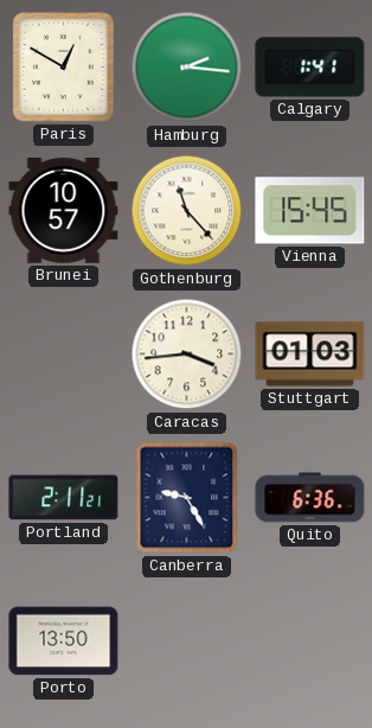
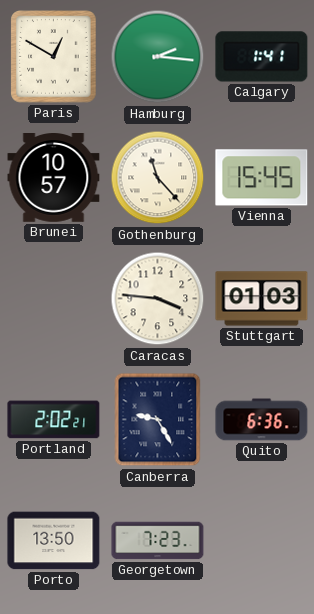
Caracas: 3:44 -> 3:46
Portland: 2:11 -> 2:02
Georgetown: none -> 7:23
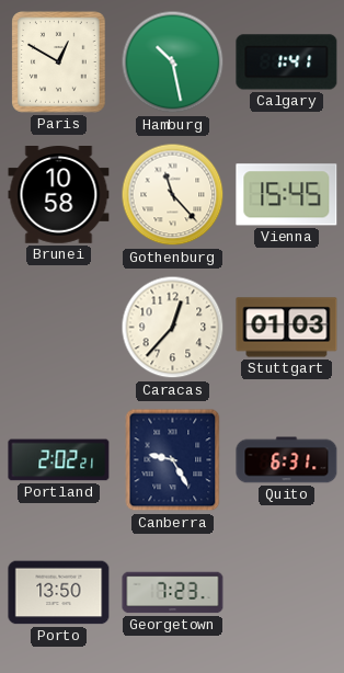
Hamburg: 2:16 -> 10:28
Brunei: 10:57 -> 10:58
Caracas: 3:46 -> 12:37
Quito: 6:36 -> 6:31
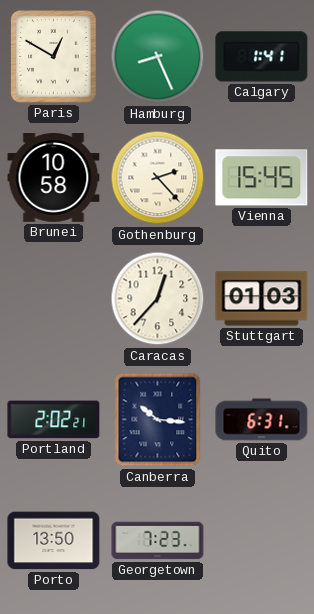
Hamburg: 10:28 -> 8:26
Gothenburg: 11:23 -> 2:23
Canberra: 9:25 -> 10:16
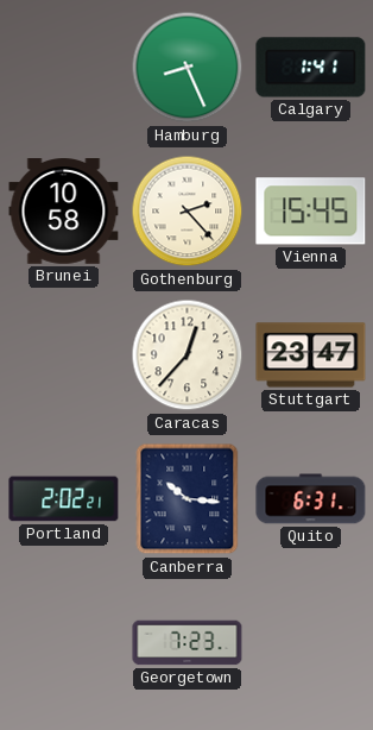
Paris: 12:50 -> none
Stuttgart: 01:03 -> 23:47
Porto: 13:50 -> none
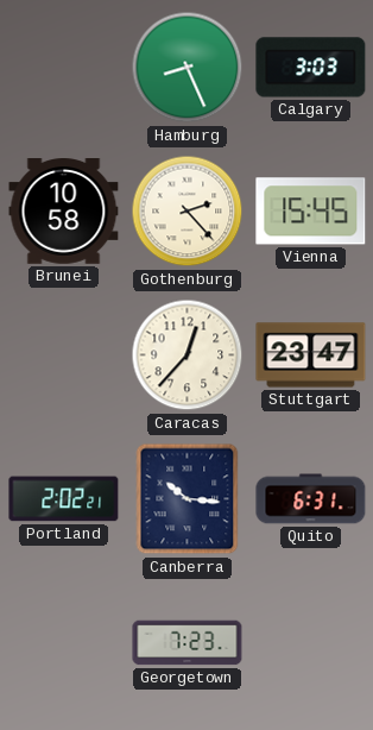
Calgary: 1:41 -> 3:03
